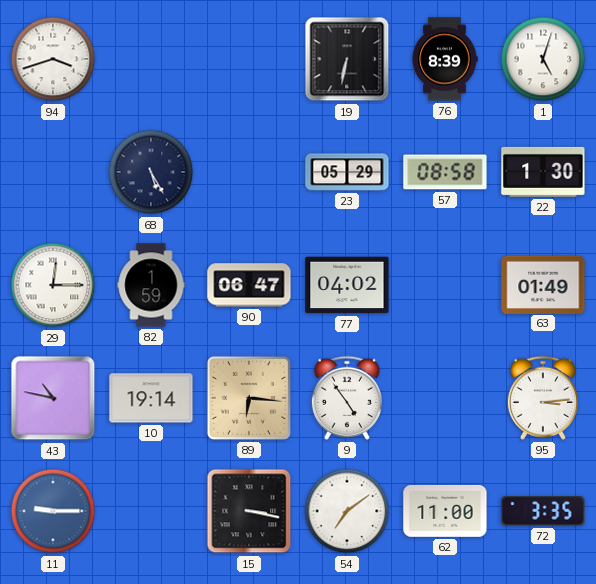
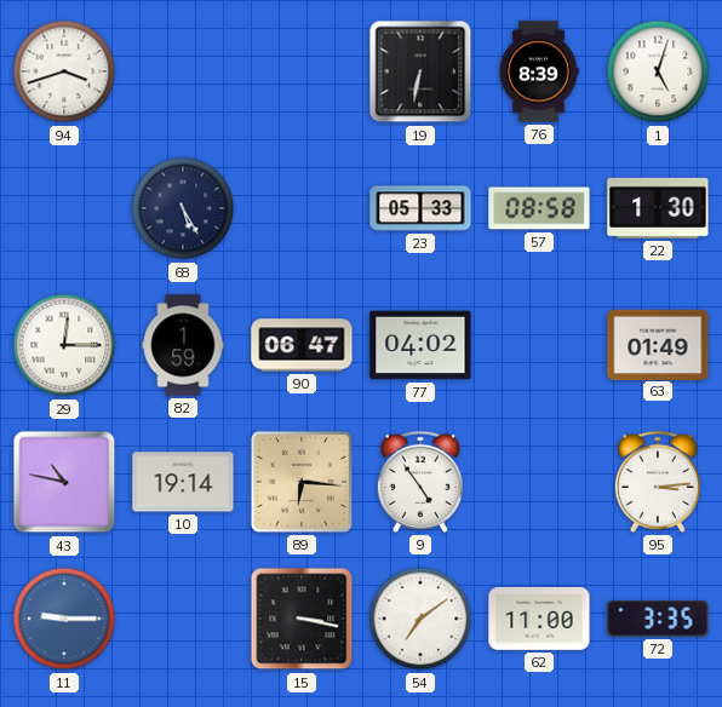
23: 05:29 -> 05:33
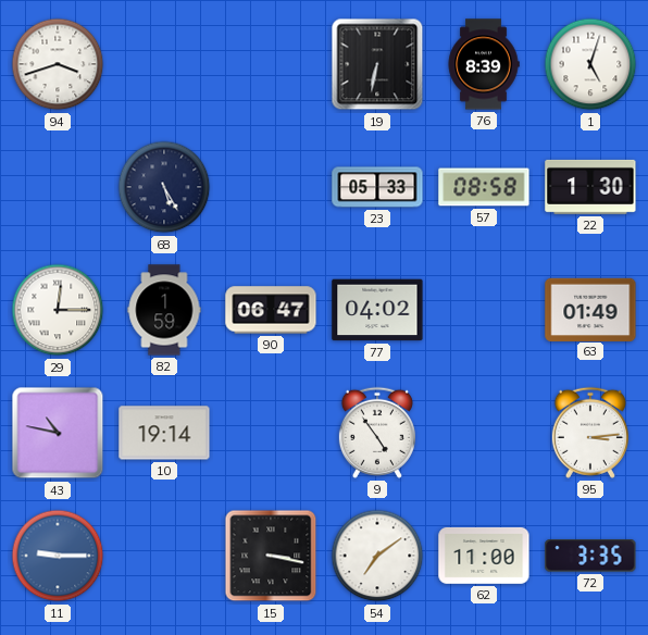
89: 6:16 -> none
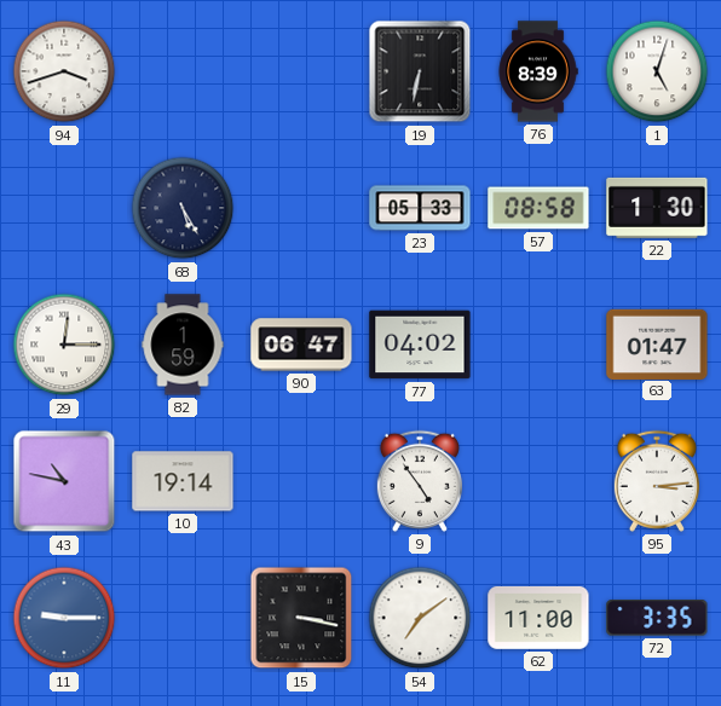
63: 01:49 -> 01:47
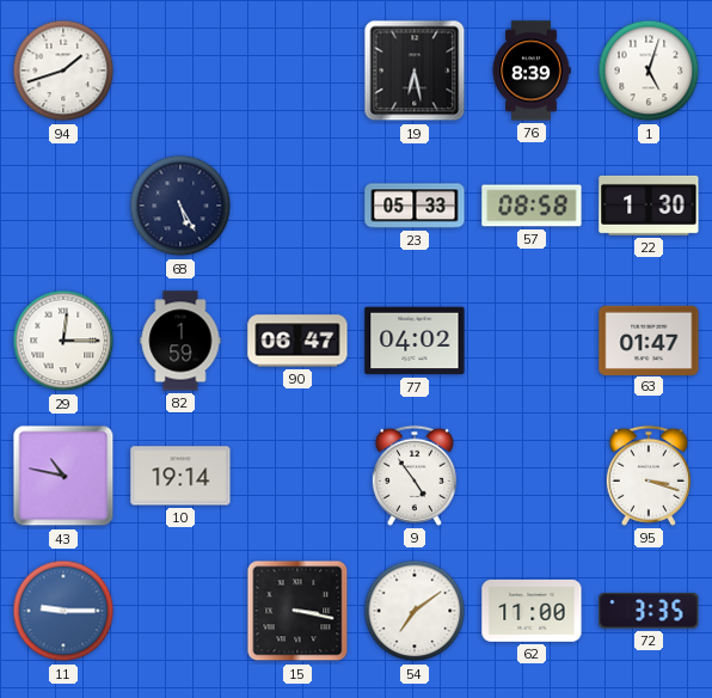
94: 3:42 -> 1:42
19: 6:32 -> 6:28
95: 3:14 -> 3:18
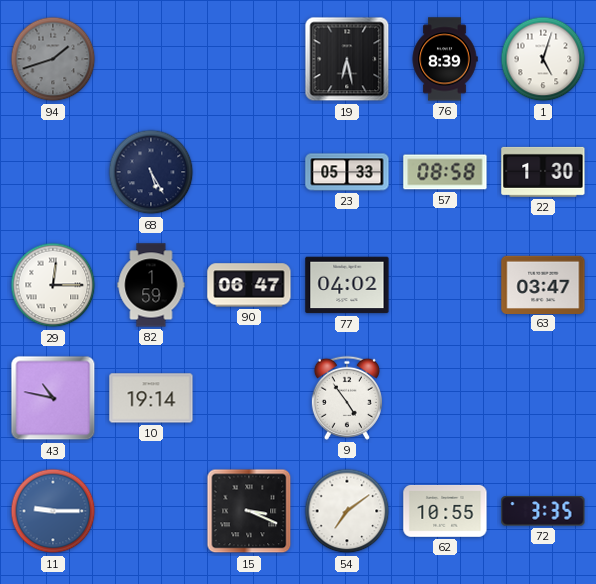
94 dial: white -> grey
63: 01:47 -> 03:47
95: 3:18 -> none
15: 3:17 -> 3:19
62: 11:00 -> 10:55
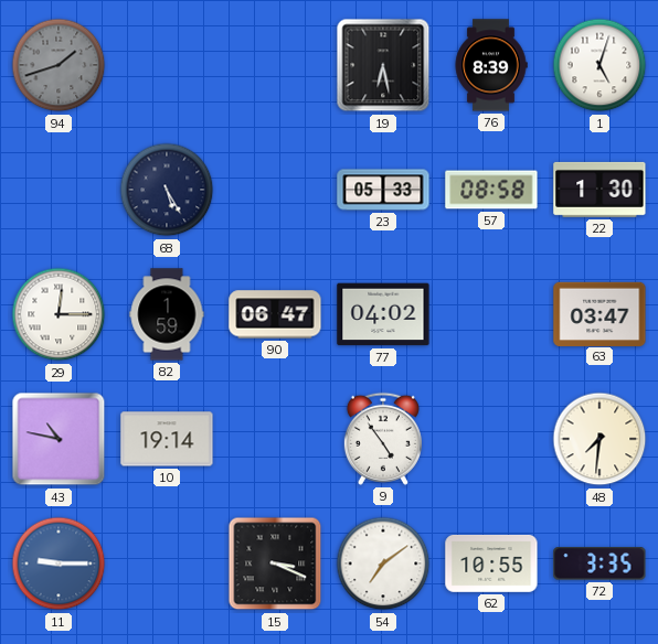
48: none -> 7:31
